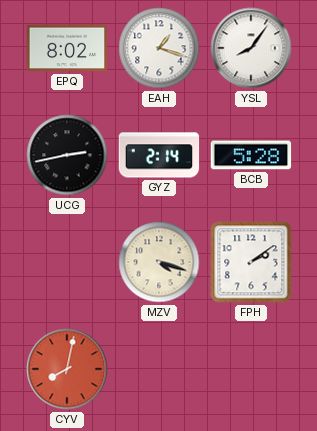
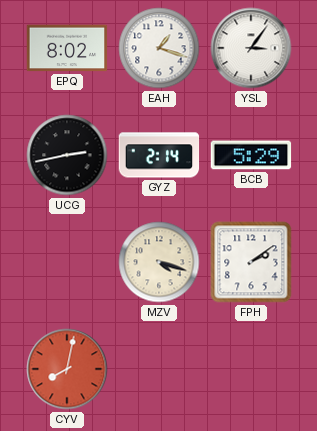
YSL: 8:06 -> 3:06
BCB: 5:28 -> 5:29
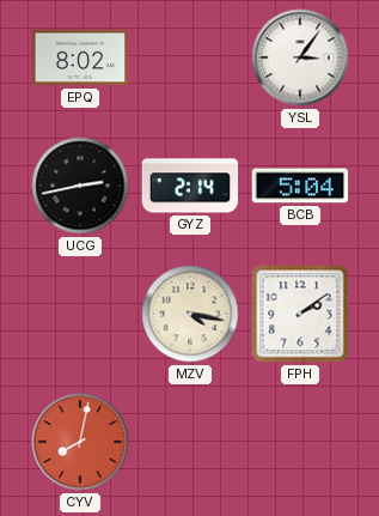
EAH: 1:18 -> none
BCB: 5:29 -> 5:04
MZV: 4:18 -> 4:17
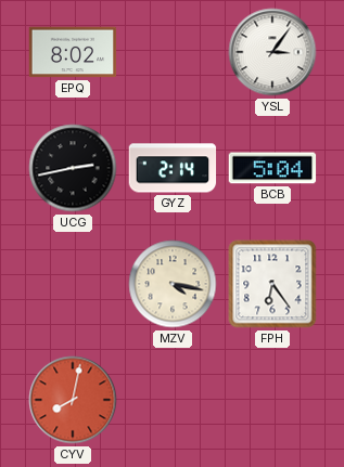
FPH: 2:09 -> 6:24
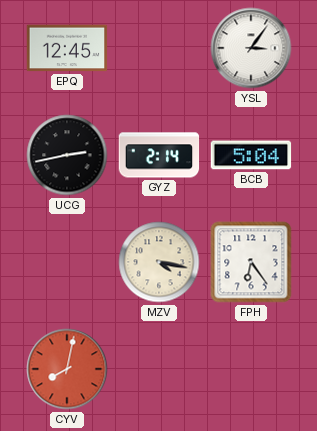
EPQ: 8:02 -> 12:45
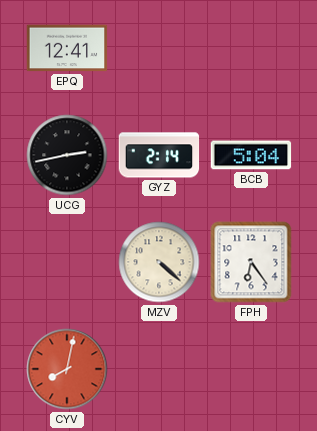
EPQ: 12:45 -> 12:41
YSL: 3:06 -> none
MZV: 4:17 -> 4:22
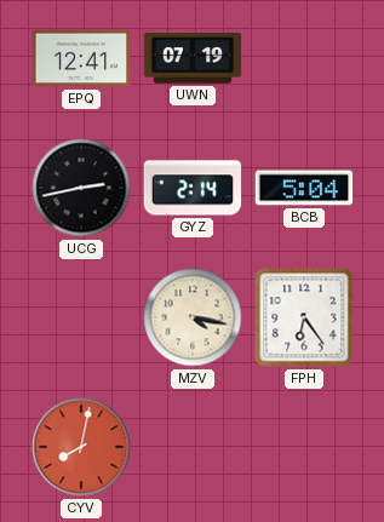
UWN: none -> 07:19
MZV: 4:22 -> 4:17
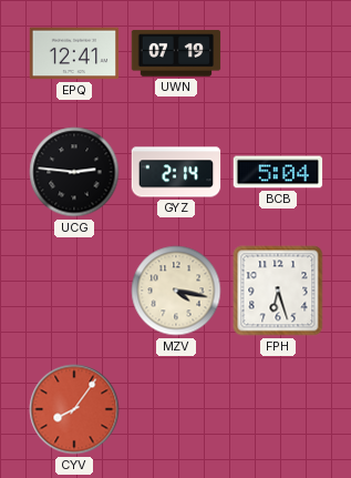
UCG: 2:43 -> 2:46
FPH: 6:24 -> 6:27
CYV: 8:02 -> 8:06
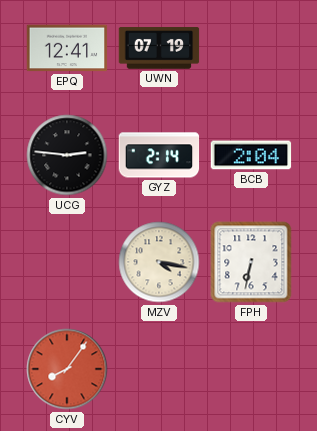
BCB: 5:04 -> 2:04
FPH: 6:27 -> 6:32
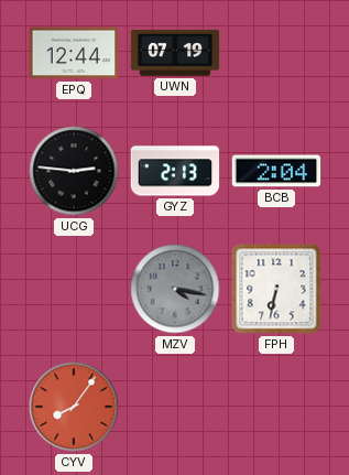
EPQ: 12:41 -> 12:44
GYZ: 2:14 -> 2:13
MZV dial: cream -> grey
